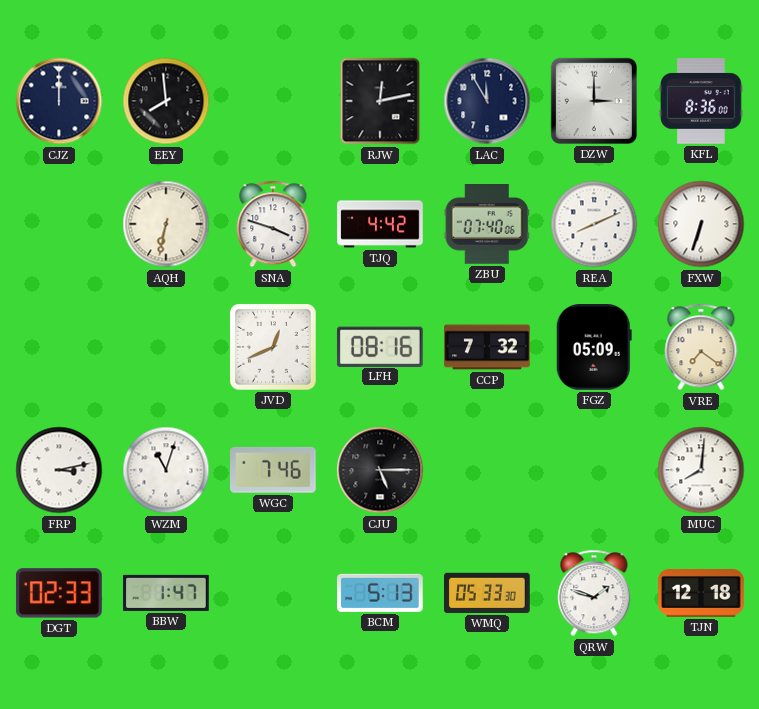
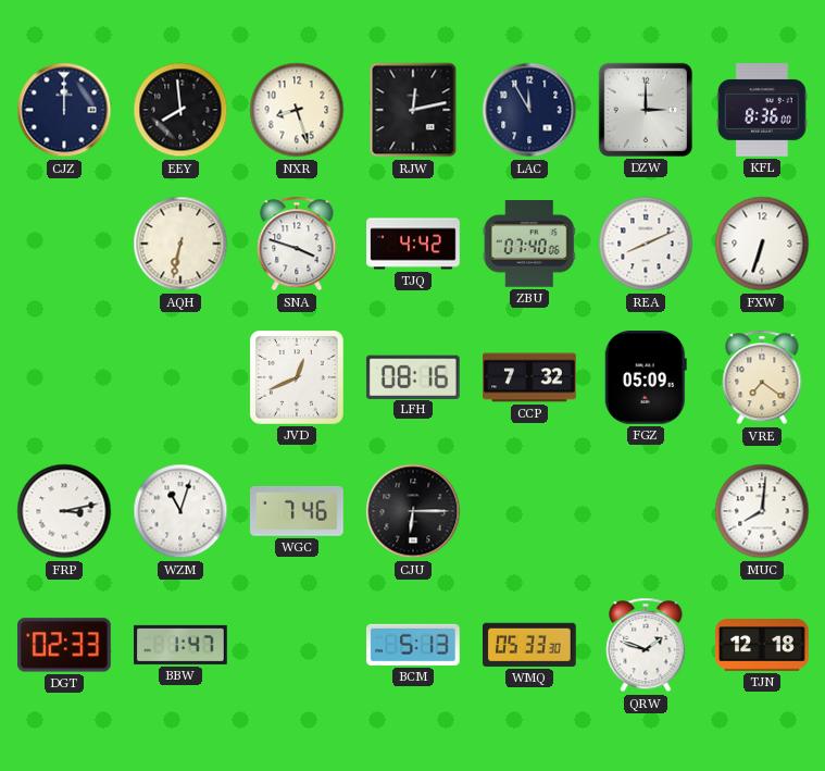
NXR: none -> 8:27
CJU: 5:15 -> 6:15
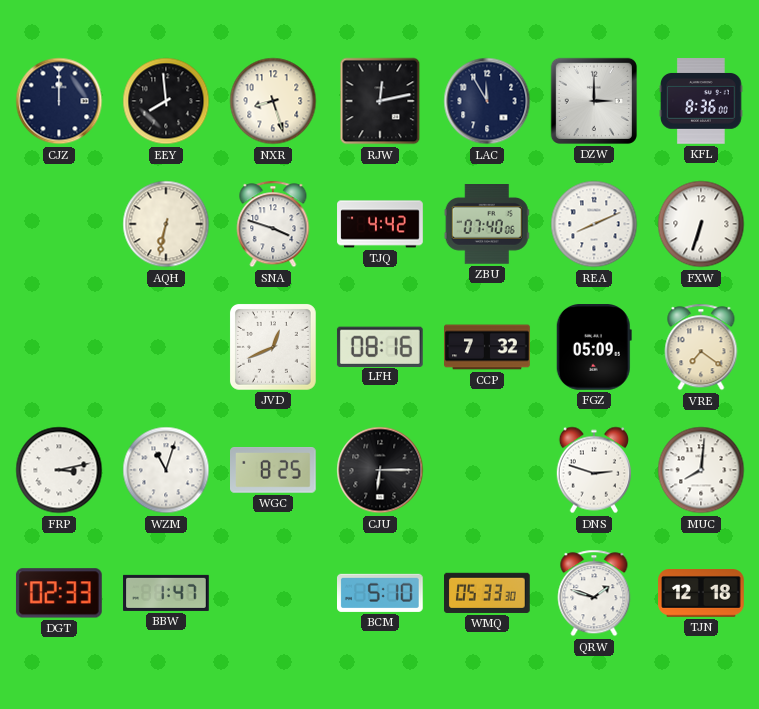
WGC: 7:46 -> 8:25
DNS: none -> 2:48
BCM: 5:13 -> 5:10
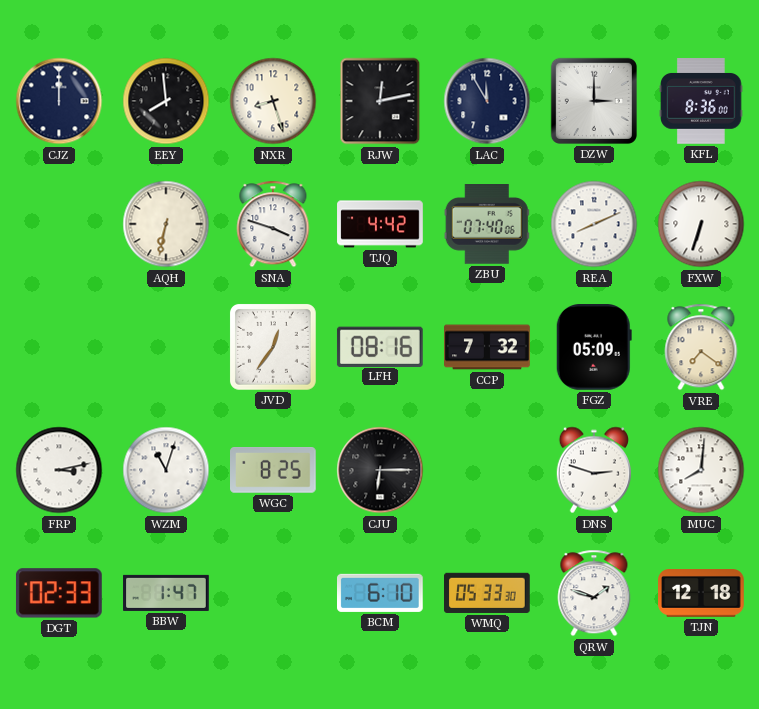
JVD: 12:41 -> 12:36
BCM: 5:10 -> 6:10
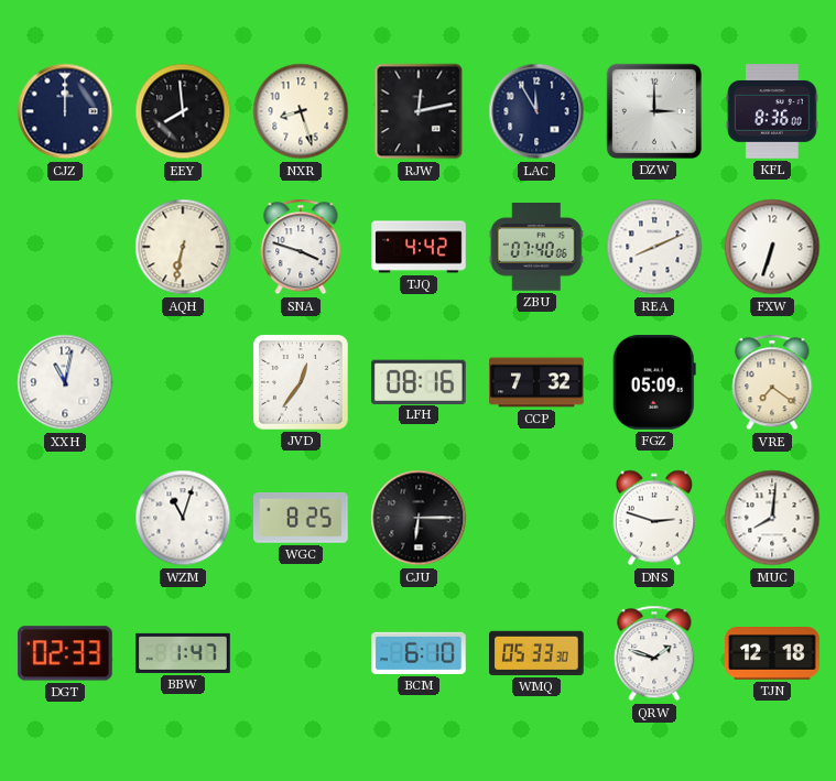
XXH: none -> 11:02
FRP: 3:13 -> none
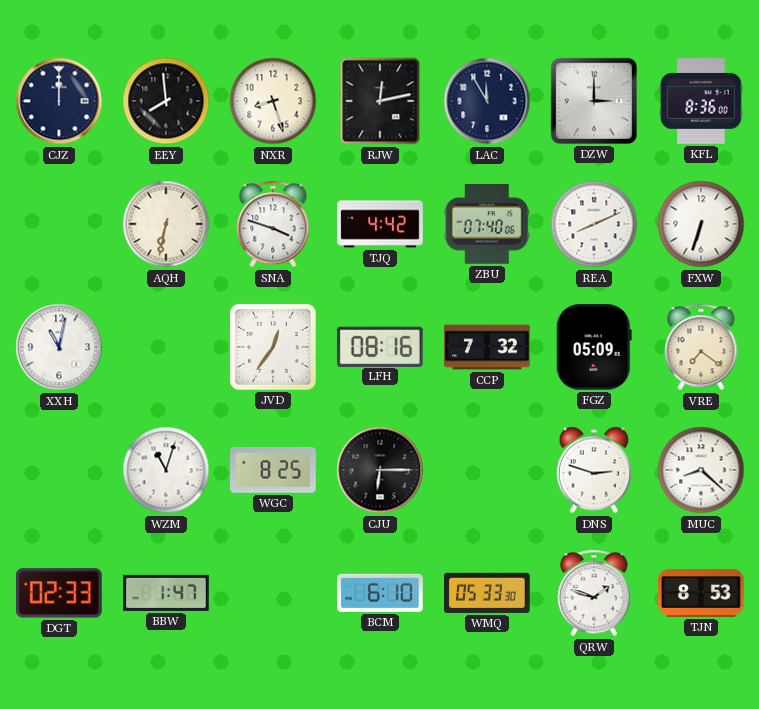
MUC: 8:01 -> 8:22
TJN: 12:18 -> 8:53
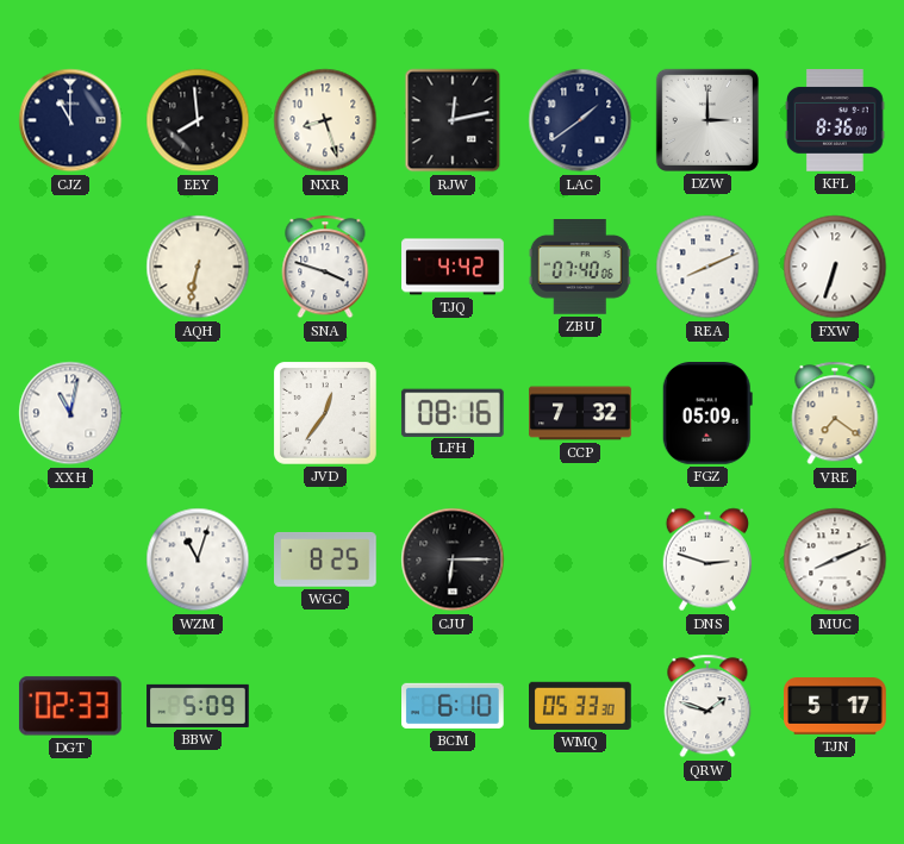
CJZ: 12:00 -> 11:00
LAC: 11:55 -> 1:39
MUC: 8:22 -> 8:11
BBW: 1:47 -> 5:09
TJN: 8:53 -> 5:17
